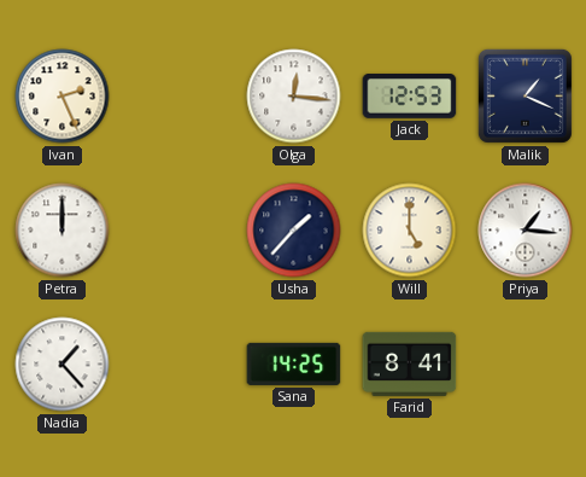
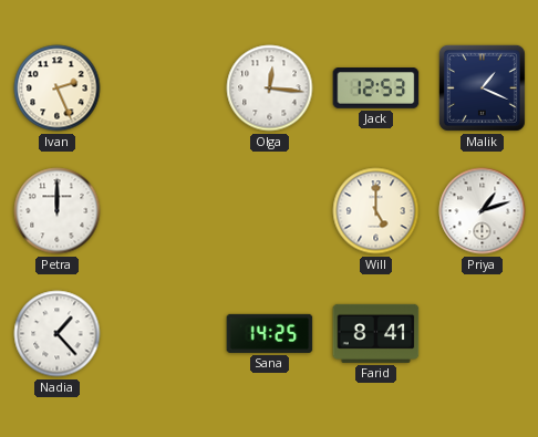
Usha: 1:37 -> none
Priya: 1:16 -> 1:12
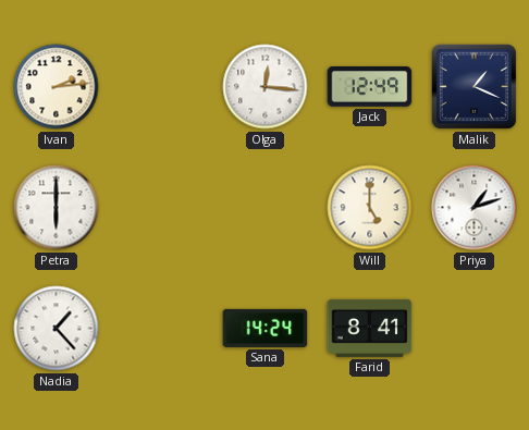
Ivan: 2:26 -> 2:14
Jack: 12:53 -> 12:49
Petra: 12:00 -> 6:00
Sana: 14:25 -> 14:24
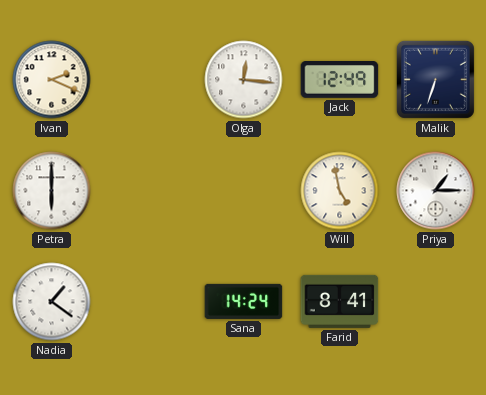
Ivan: 2:14 -> 2:19
Malik: 1:19 -> 6:33
Will: 5:00 -> 4:58
Priya: 1:12 -> 1:15
Nadia: 1:23 -> 1:21
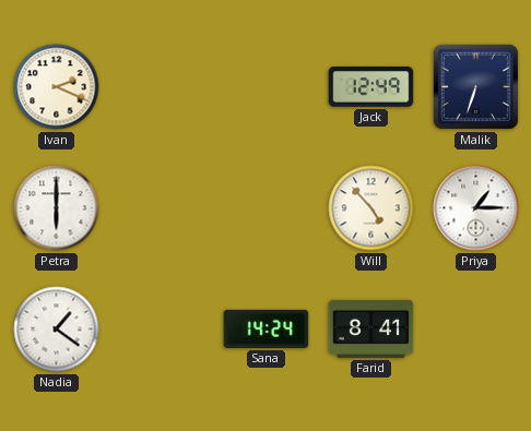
Olga: 12:16 -> none
Will: 4:58 -> 4:53
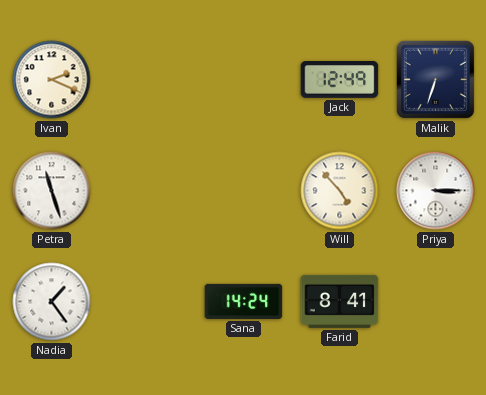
Petra: 6:00 -> 11:27
Priya: 1:15 -> 3:15
Nadia: 1:21 -> 1:24
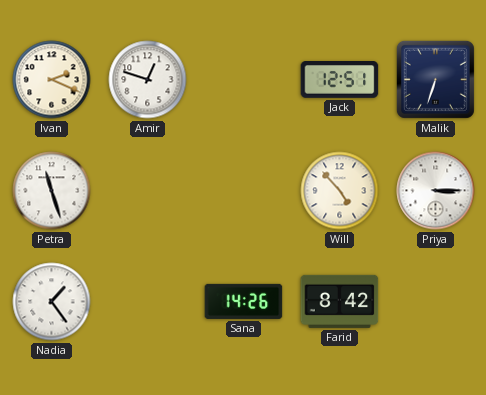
Amir: none -> 12:48
Jack: 12:49 -> 12:51
Sana: 14:24 -> 14:26
Farid: 8:41 -> 8:42
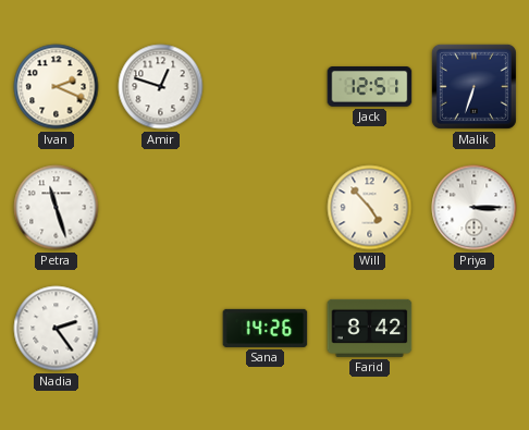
Nadia: 1:24 -> 2:24
